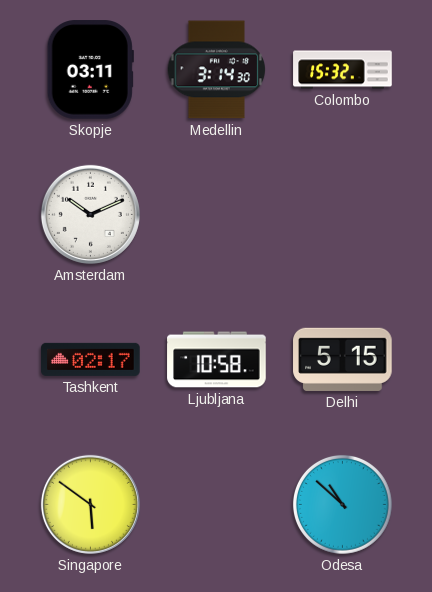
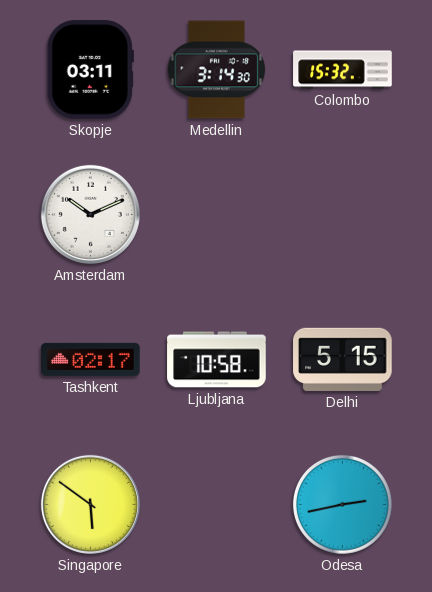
Odesa: 10:52 -> 2:43
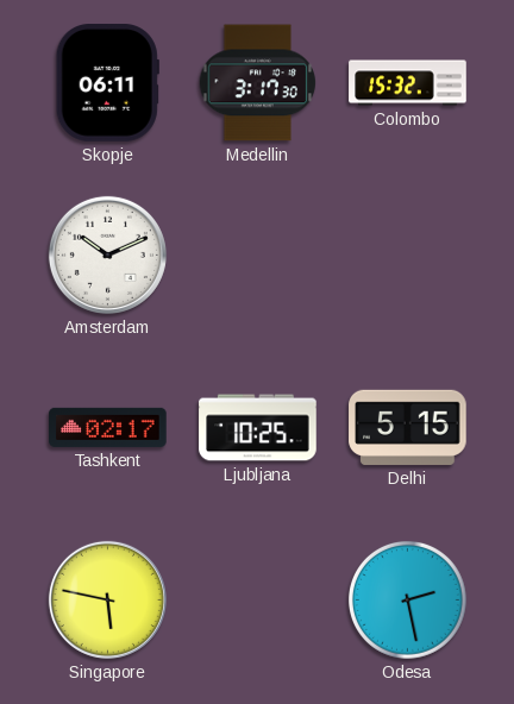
Skopje: 03:11 -> 06:11
Medellin: 3:14 -> 3:17
Ljubljana: 10:58 -> 10:25
Singapore: 5:51 -> 5:47
Odesa: 2:43 -> 2:28
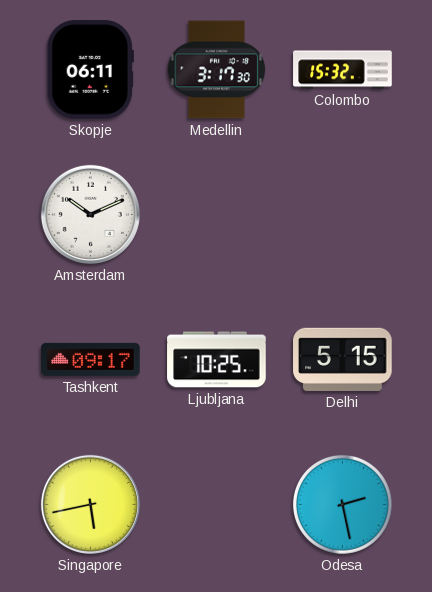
Tashkent: 02:17 -> 09:17
Singapore: 5:47 -> 5:43
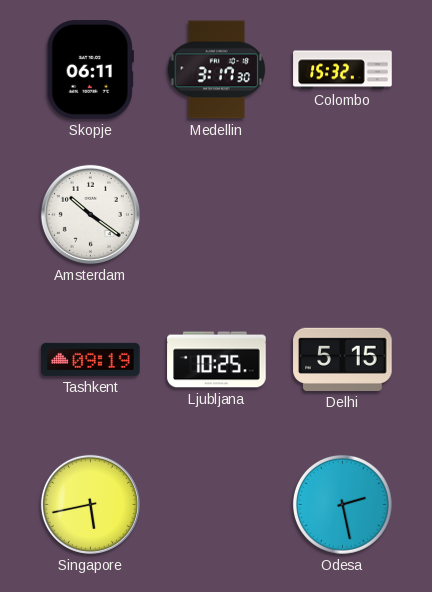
Amsterdam: 10:11 -> 10:21
Tashkent: 09:17 -> 09:19
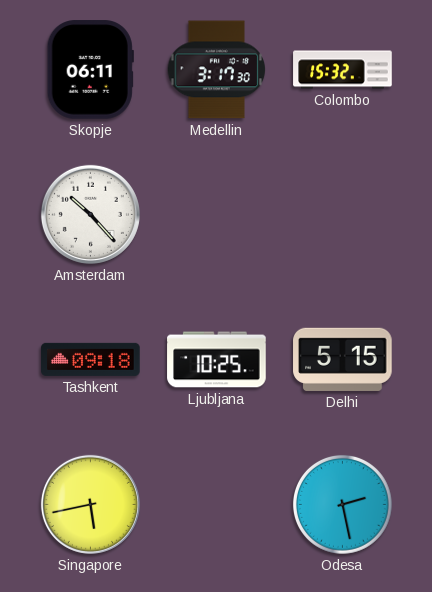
Amsterdam: 10:21 -> 10:23
Tashkent: 09:19 -> 09:18
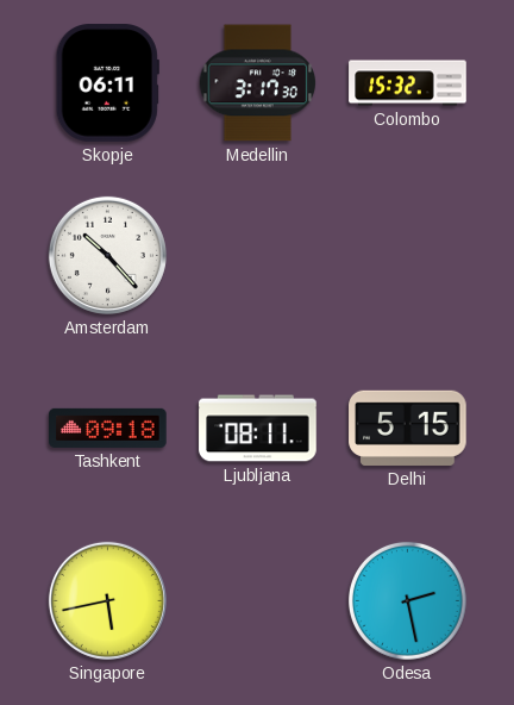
Ljubljana: 10:25 -> 08:11
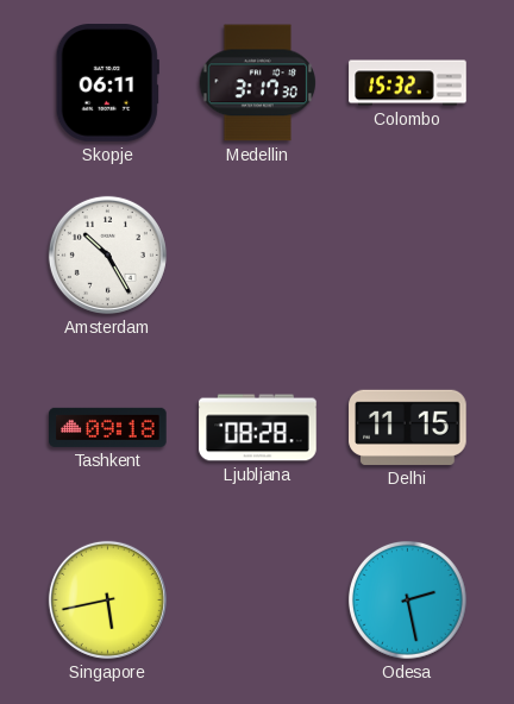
Amsterdam: 10:23 -> 10:25
Ljubljana: 08:11 -> 08:28
Delhi: 5:15 -> 11:15
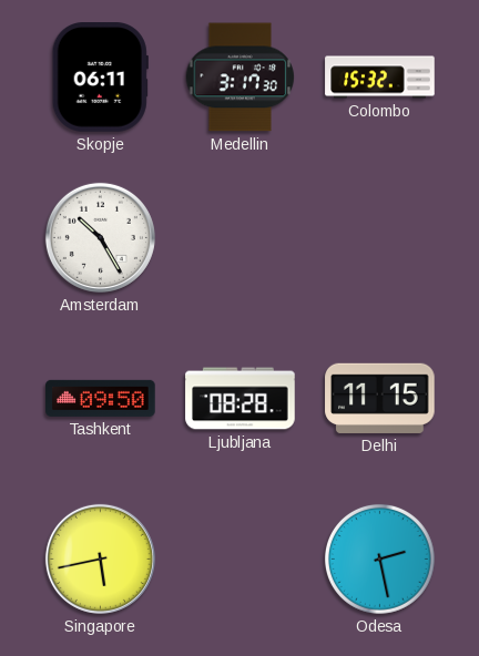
Tashkent: 09:18 -> 09:50
